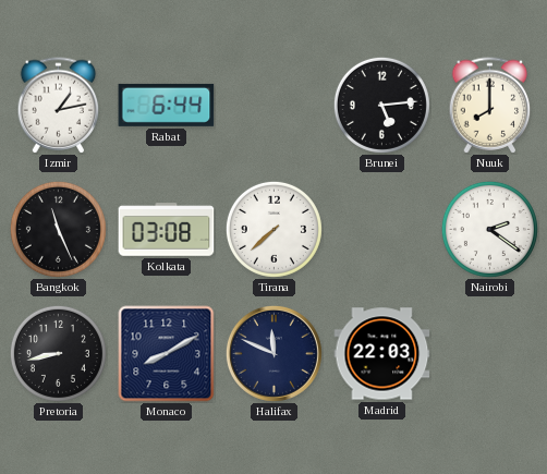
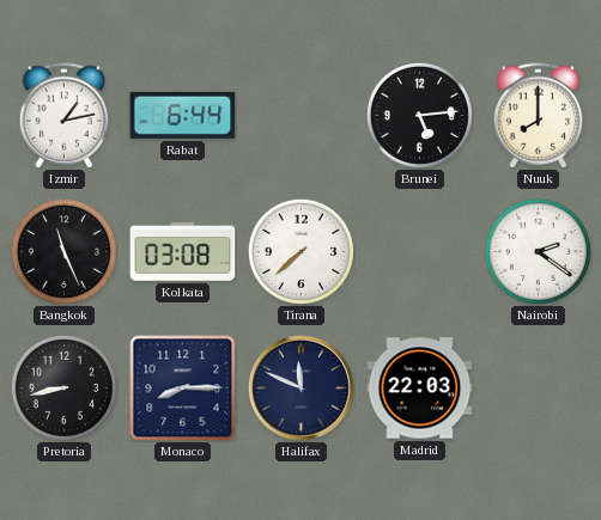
Monaco: 8:10 -> 8:15
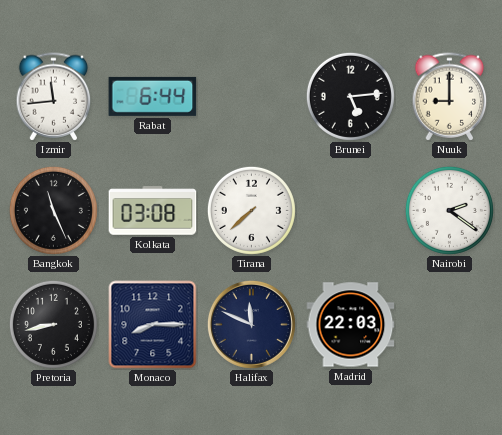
Izmir: 1:13 -> 11:44
Nuuk: 8:00 -> 9:00
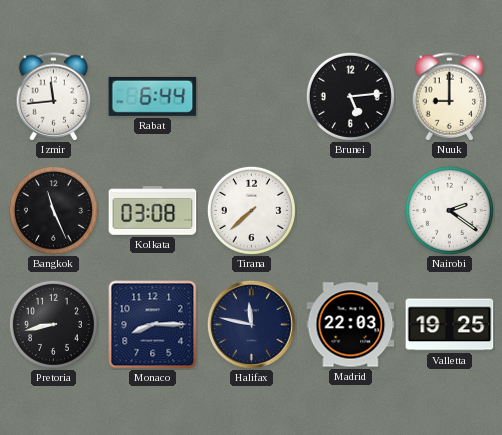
Halifax: 11:49 -> 11:47
Valletta: none -> 19:25
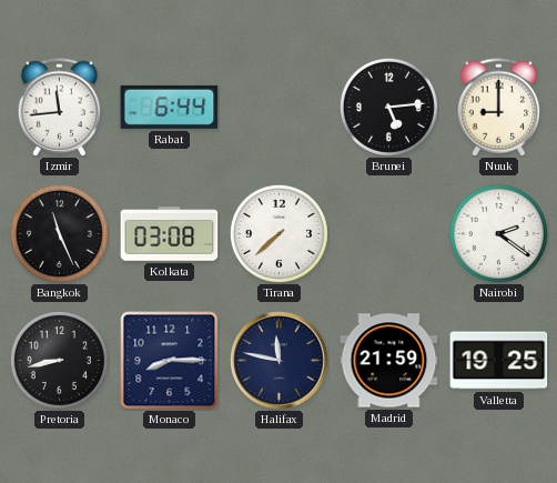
Madrid: 22:03 -> 21:59
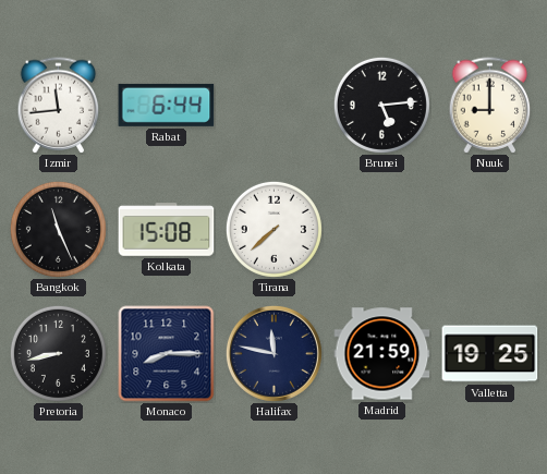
Kolkata: 03:08 -> 15:08
Nairobi: 2:21 -> none
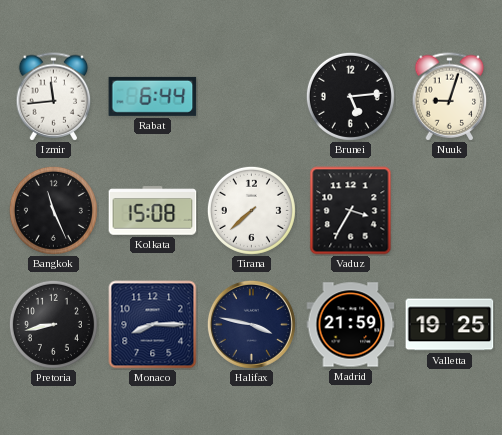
Nuuk: 9:00 -> 9:03
Vaduz: none -> 3:35
Halifax: 11:47 -> 3:47
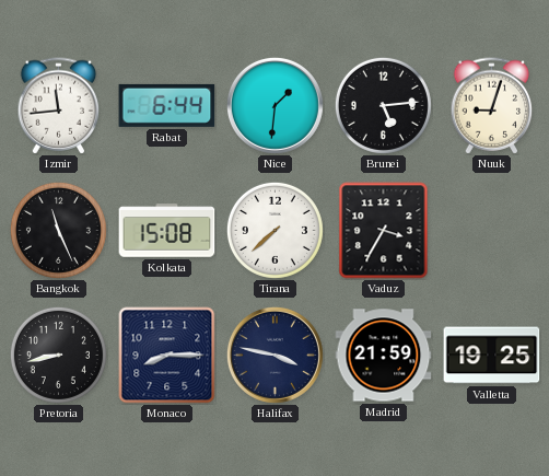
Nice: none -> 1:31
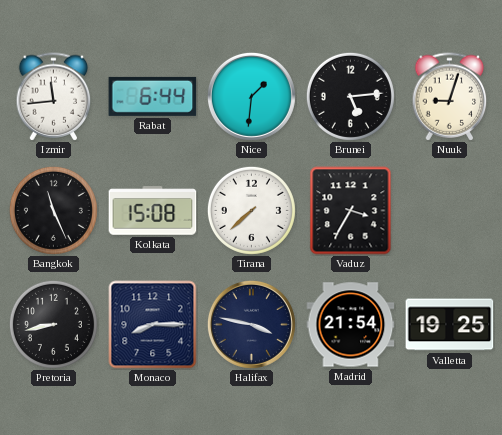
Madrid: 21:59 -> 21:54
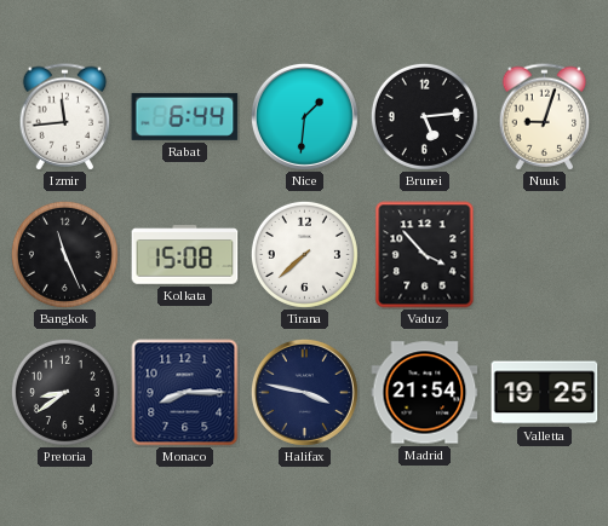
Vaduz: 3:35 -> 3:53
Pretoria: 8:43 -> 8:39
